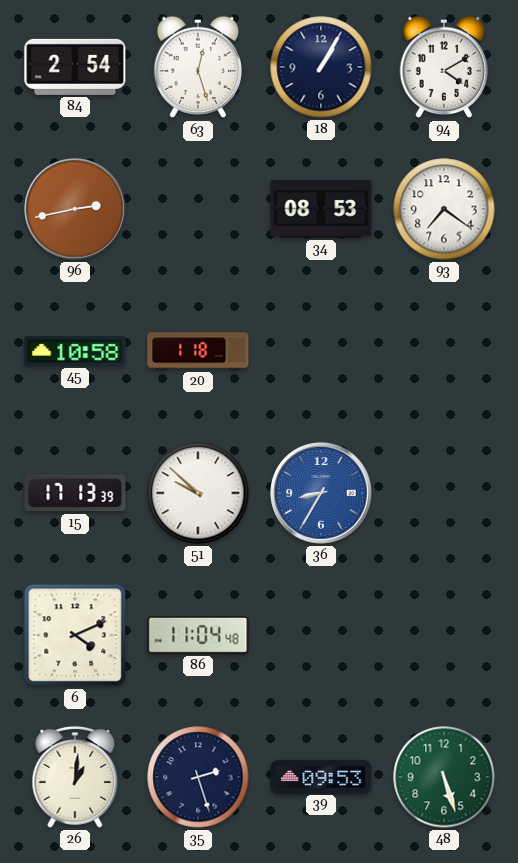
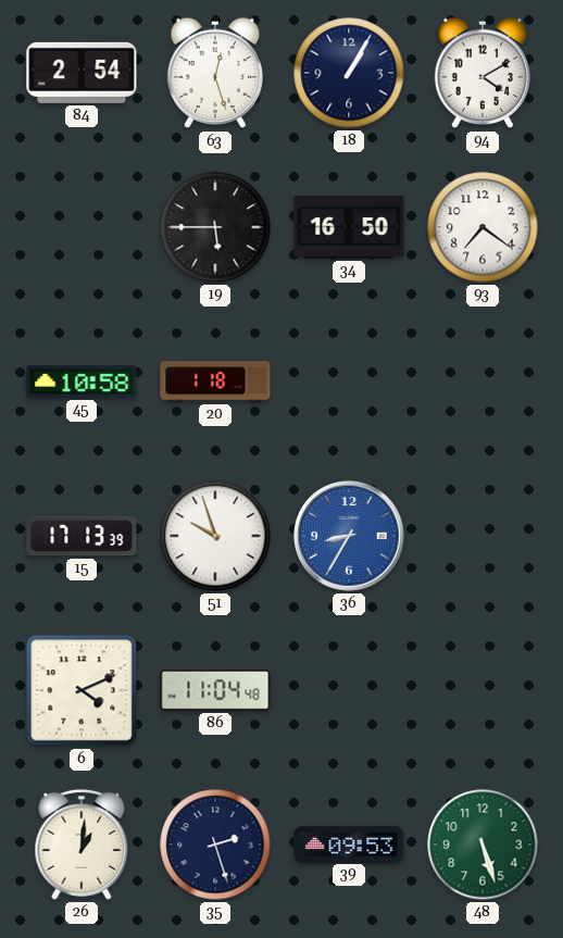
96: 2:43 -> none
19: none -> 5:45
34: 08:53 -> 16:50
51: 9:52 -> 9:57
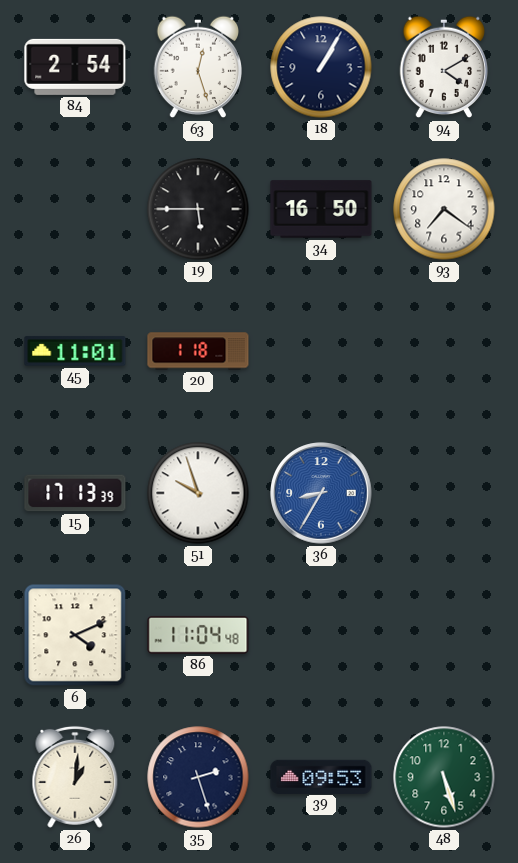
45: 10:58 -> 11:01
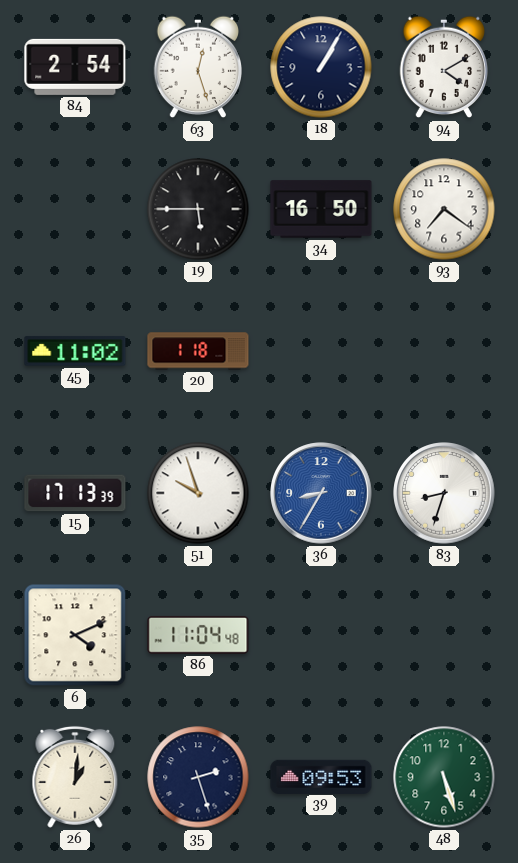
45: 11:01 -> 11:02
83: none -> 8:33
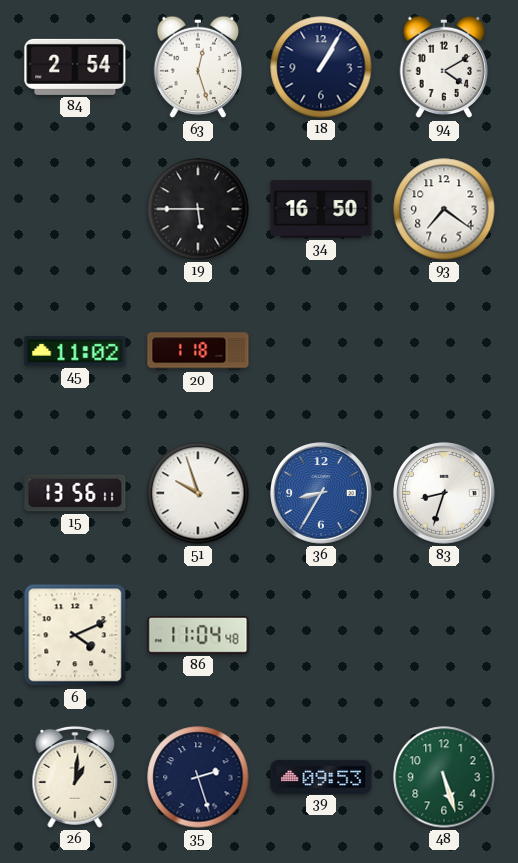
15: 17:13 -> 13:56
